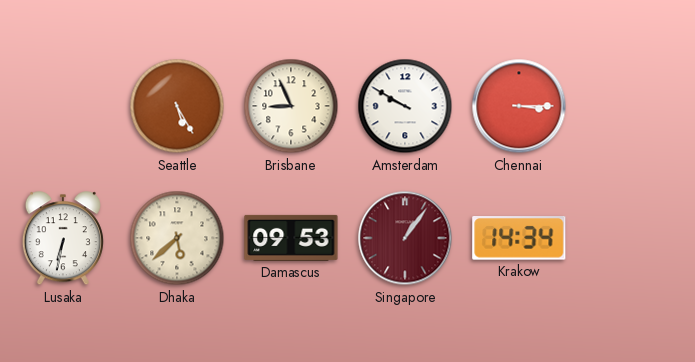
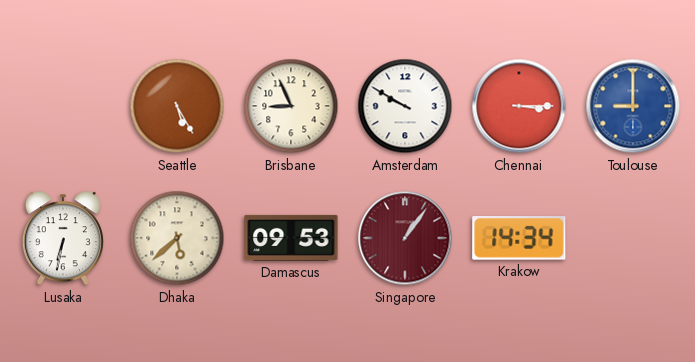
Toulouse: none -> 9:00
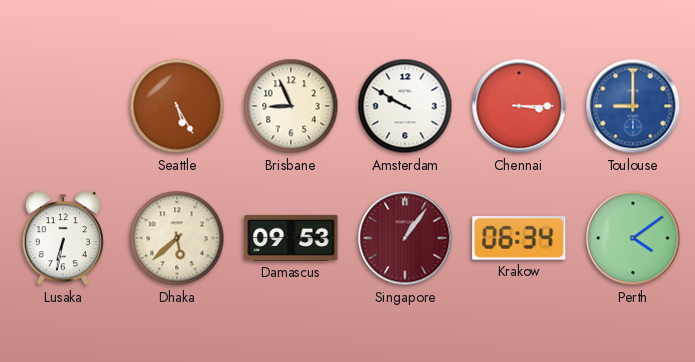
Krakow: 14:34 -> 06:34
Perth: none -> 4:09
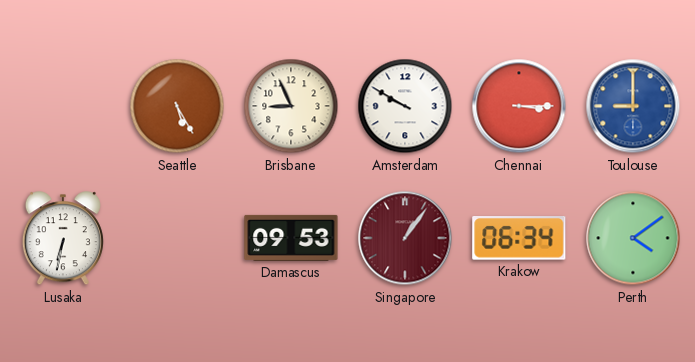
Dhaka: 5:38 -> none
